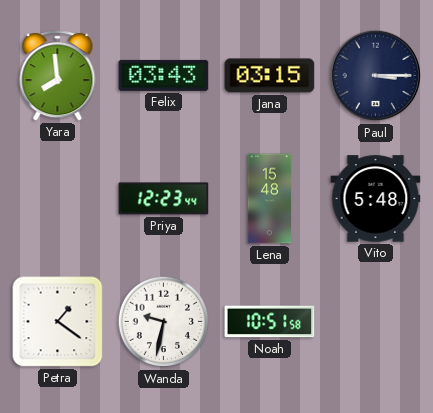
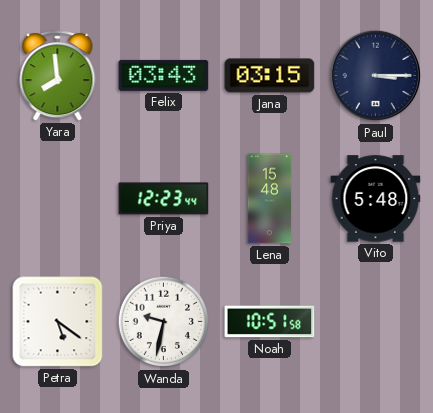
Petra: 1:21 -> 5:21
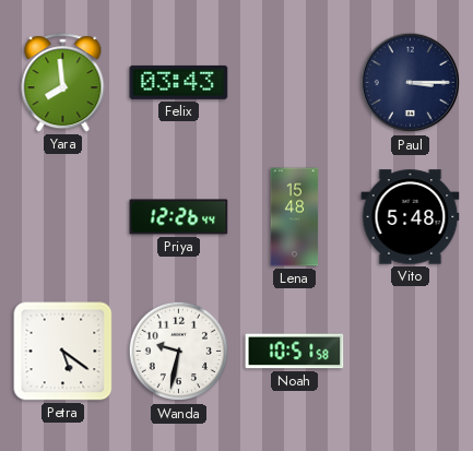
Jana: 03:15 -> none
Priya: 12:23 -> 12:26
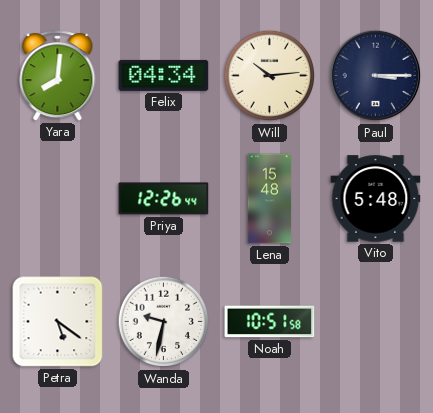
Yara: 7:59 -> 8:01
Felix: 03:43 -> 04:34
Will: none -> 10:14
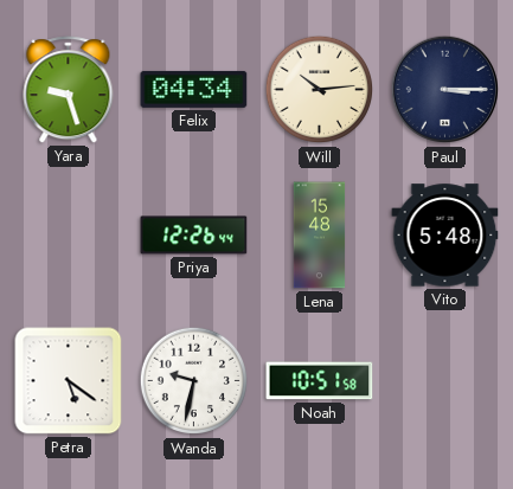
Yara: 8:01 -> 9:27
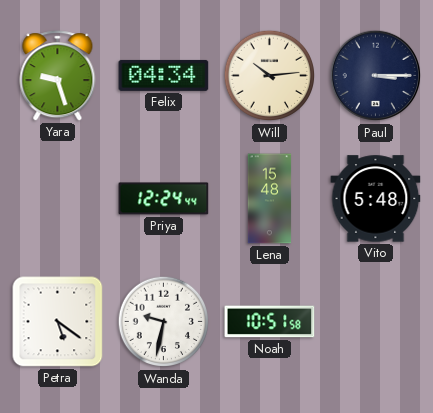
Priya: 12:26 -> 12:24
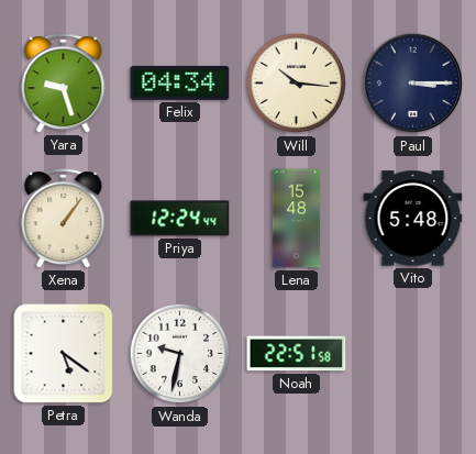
Will: 10:14 -> 10:16
Xena: none -> 1:06
Noah: 10:51 -> 22:51
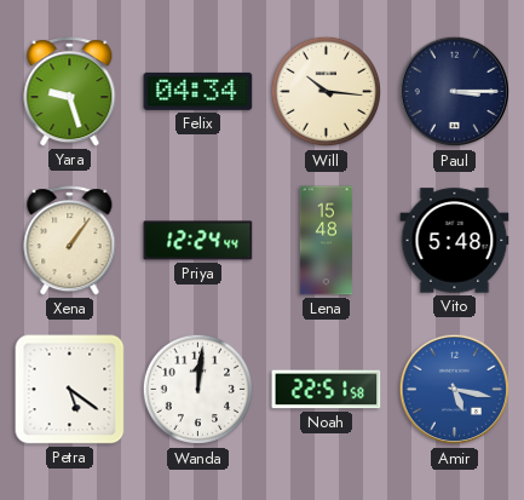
Wanda: 9:32 -> 12:01
Amir: none -> 5:17
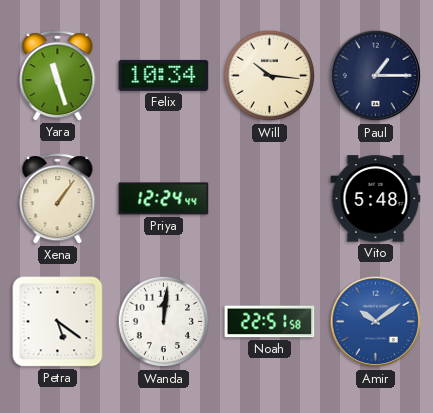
Yara: 9:27 -> 11:27
Felix: 04:34 -> 10:34
Paul: 3:15 -> 1:15
Lena: 15:48 -> none
Amir: 5:17 -> 10:09
